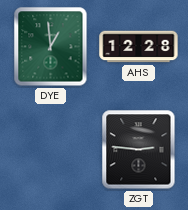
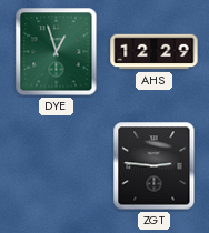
DYE: 12:59 -> 12:57
AHS: 12:28 -> 12:29
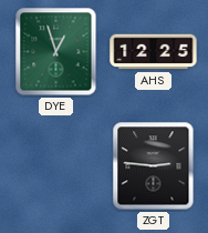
AHS: 12:29 -> 12:25
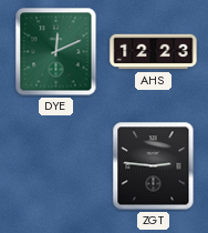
DYE: 12:57 -> 12:11
AHS: 12:25 -> 12:23
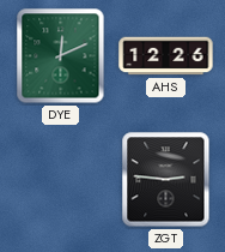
AHS: 12:23 -> 12:26
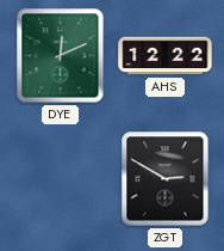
AHS: 12:26 -> 12:22
ZGT: 2:46 -> 2:50
